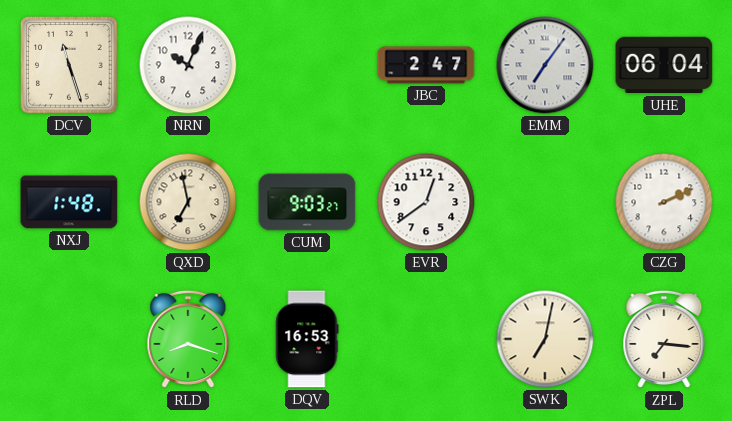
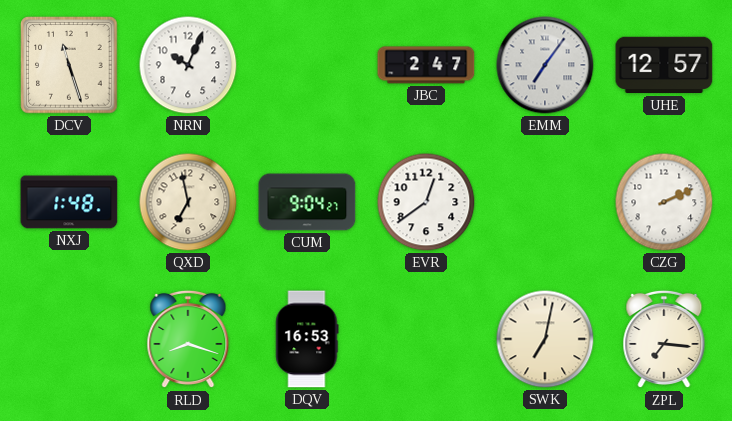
UHE: 06:04 -> 12:57
CUM: 9:03 -> 9:04
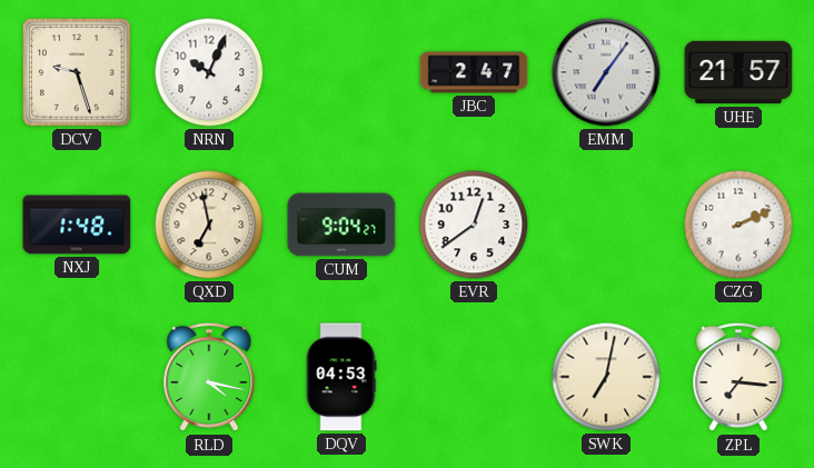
DCV: 11:27 -> 9:27
UHE: 12:57 -> 21:57
RLD: 8:18 -> 4:17
DQV: 16:53 -> 04:53
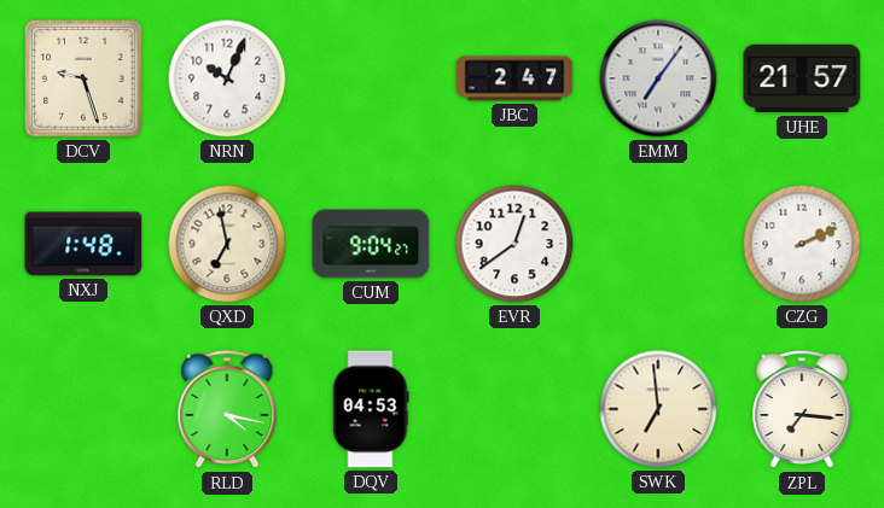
SWK: 7:02 -> 6:59
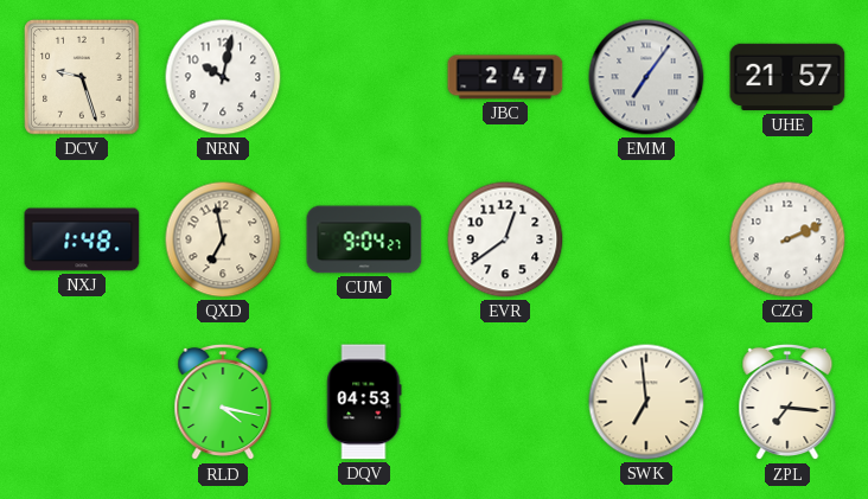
NRN: 10:04 -> 10:02
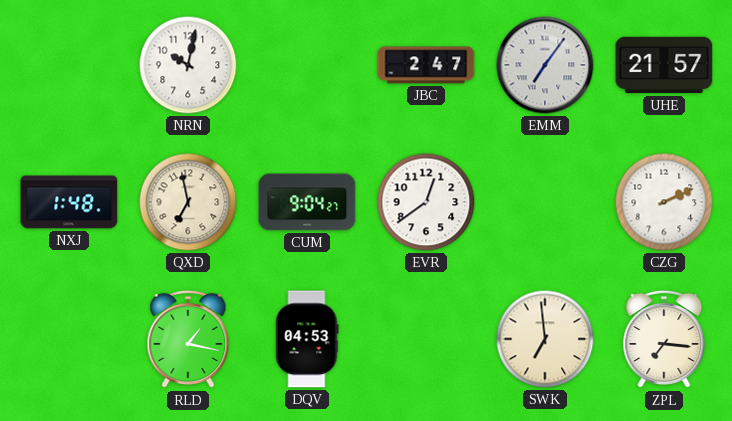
DCV: 9:27 -> none
RLD: 4:17 -> 1:17
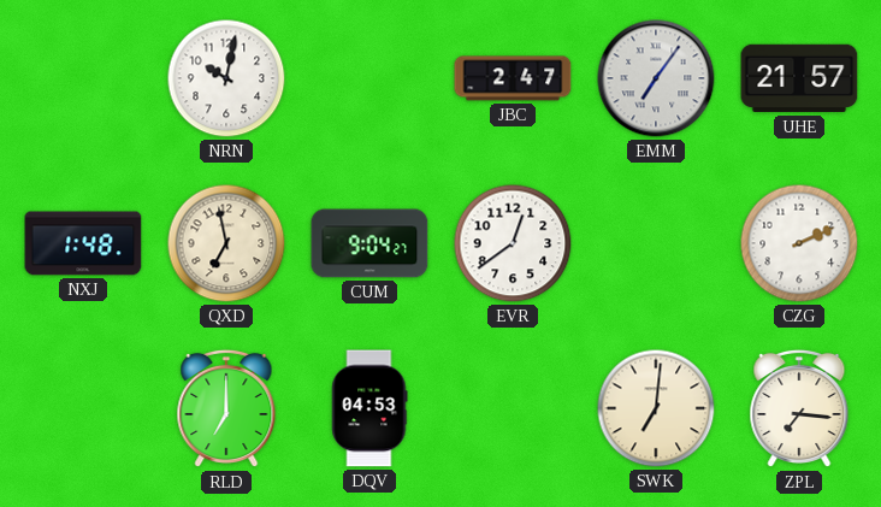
RLD: 1:17 -> 7:00
SWK: 6:59 -> 7:01
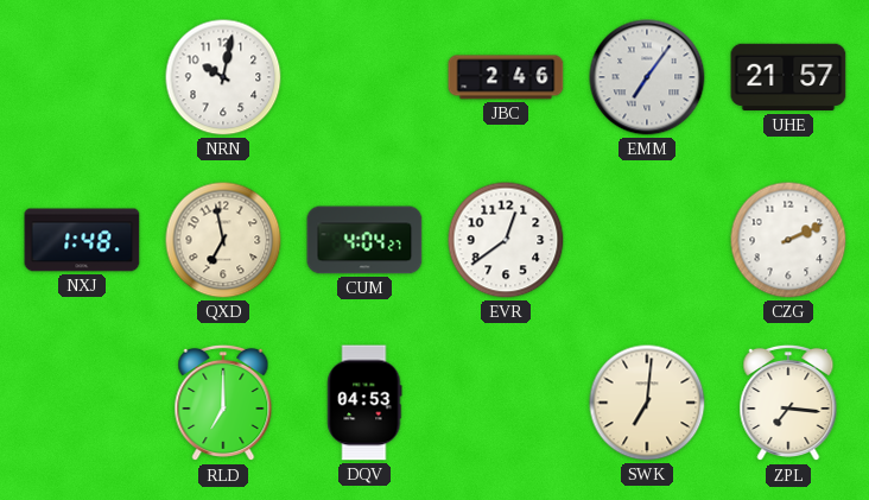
JBC: 2:47 -> 2:46
CUM: 9:04 -> 4:04
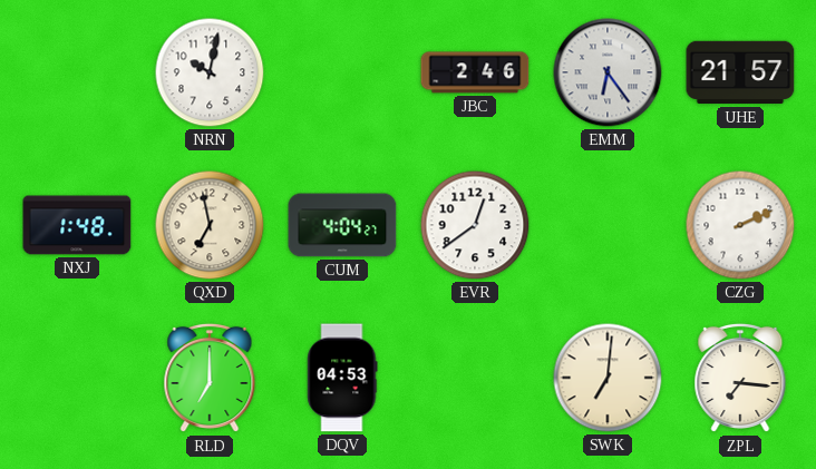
EMM: 7:06 -> 6:24
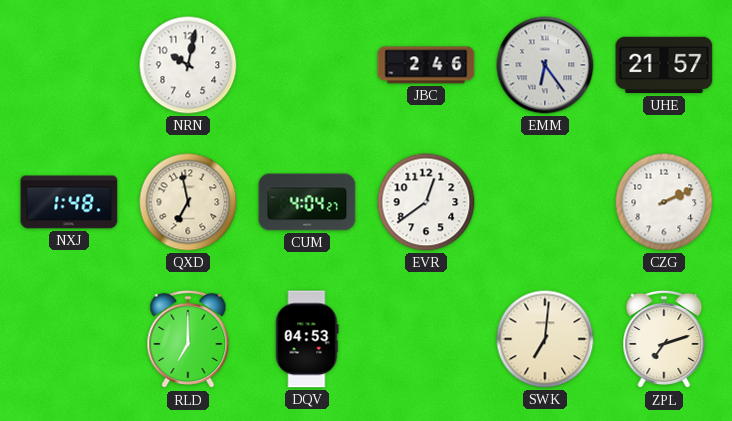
ZPL: 7:16 -> 7:12
